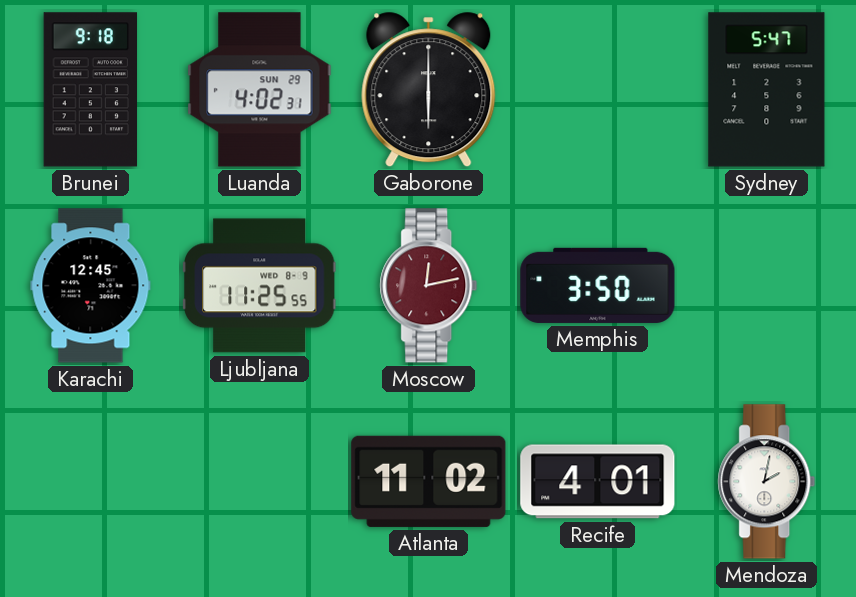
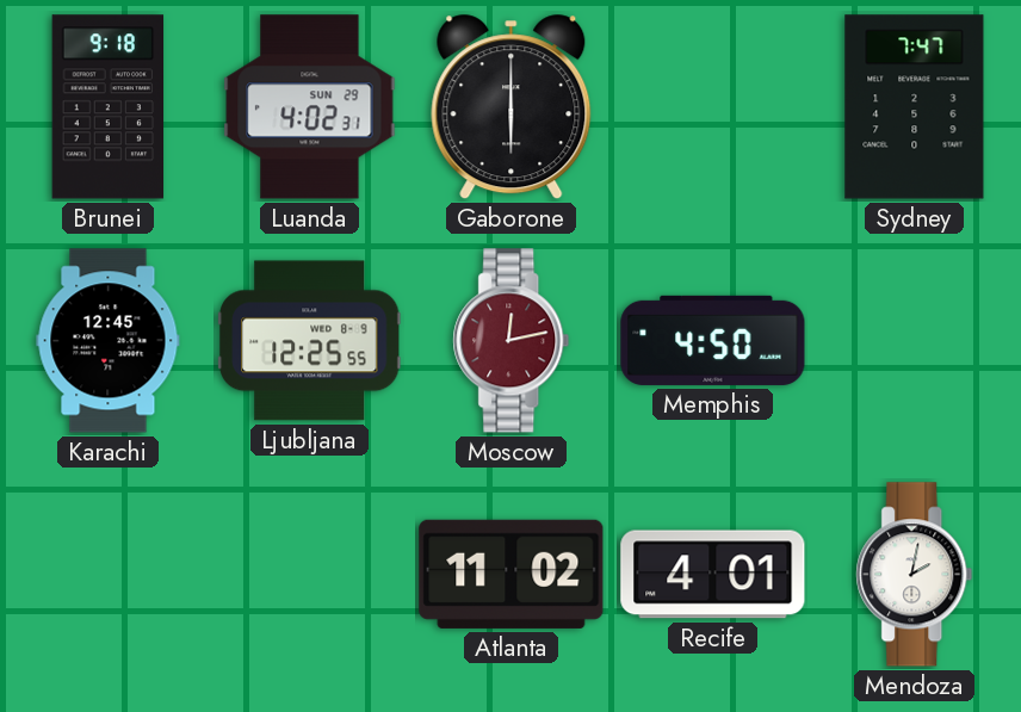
Sydney: 5:47 -> 7:47
Ljubljana: 11:25 -> 12:25
Memphis: 3:50 -> 4:50
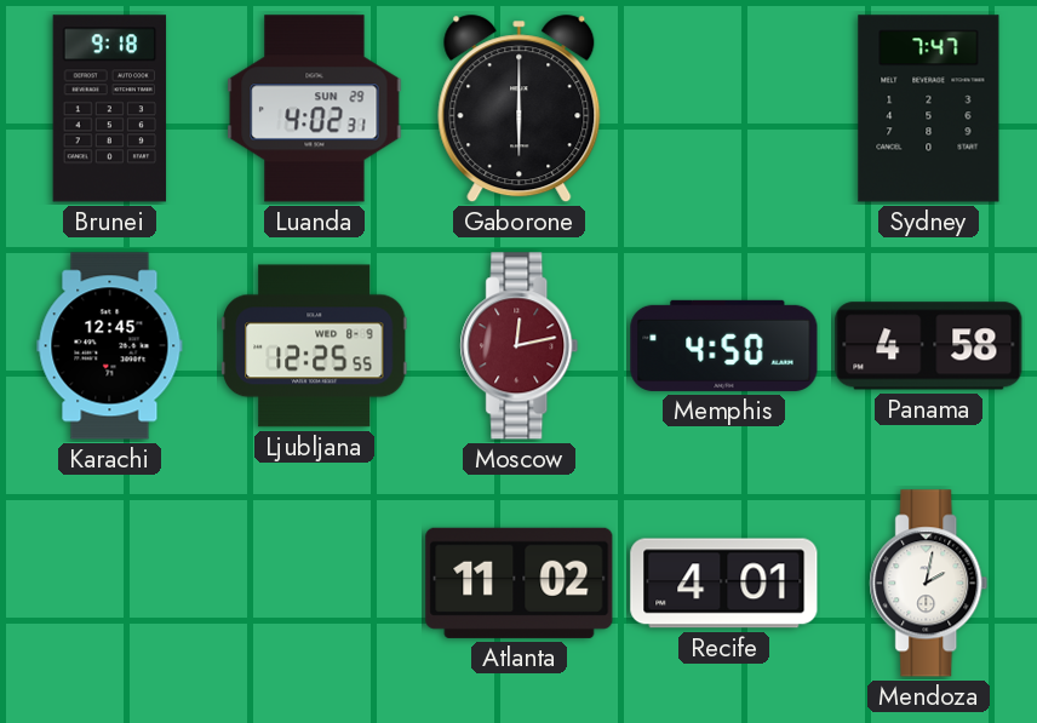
Panama: none -> 4:58
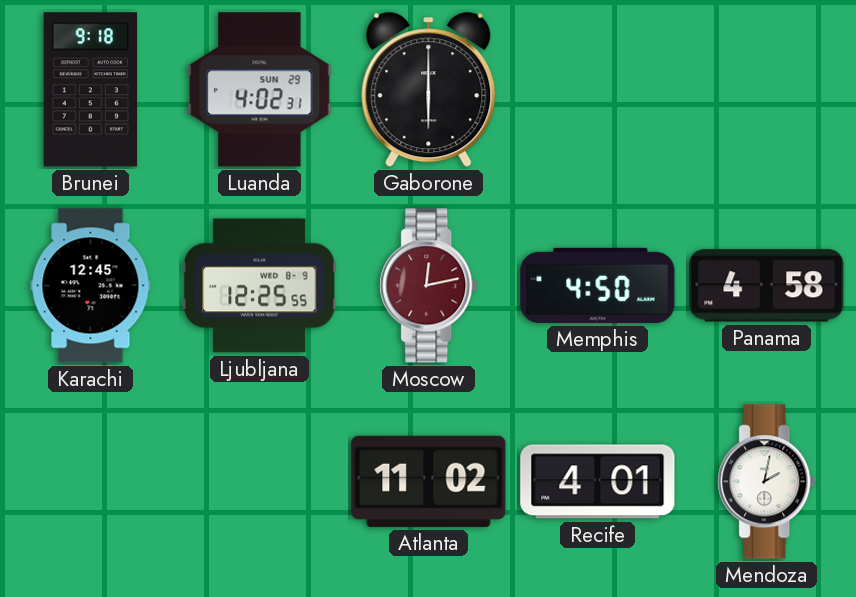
Sydney: 7:47 -> none
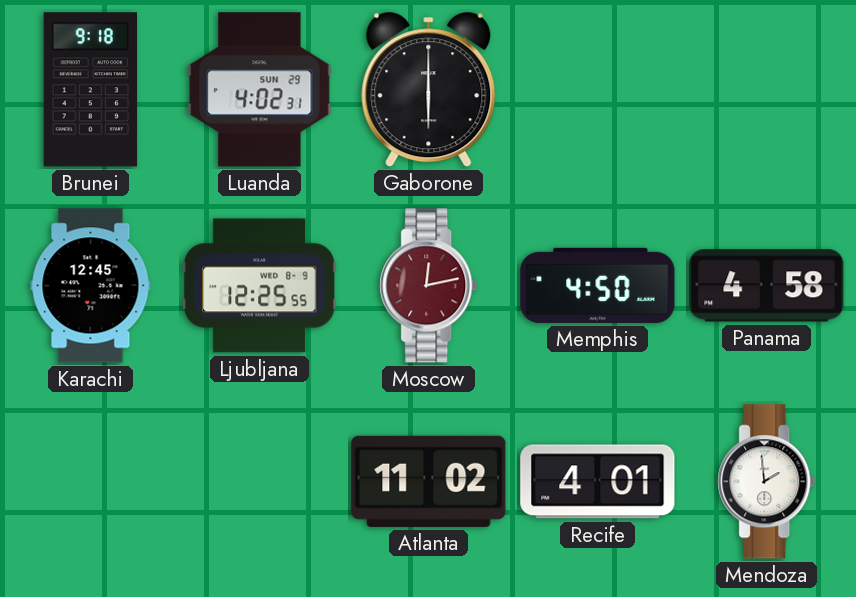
Mendoza: 2:02 -> 1:59
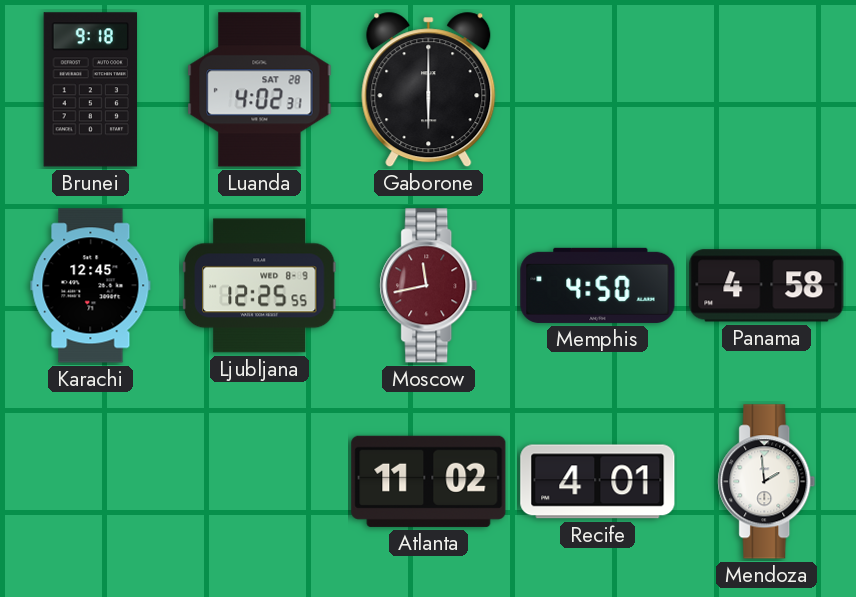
Luanda date: SUN 29 -> SAT 28
Moscow: 12:13 -> 11:43
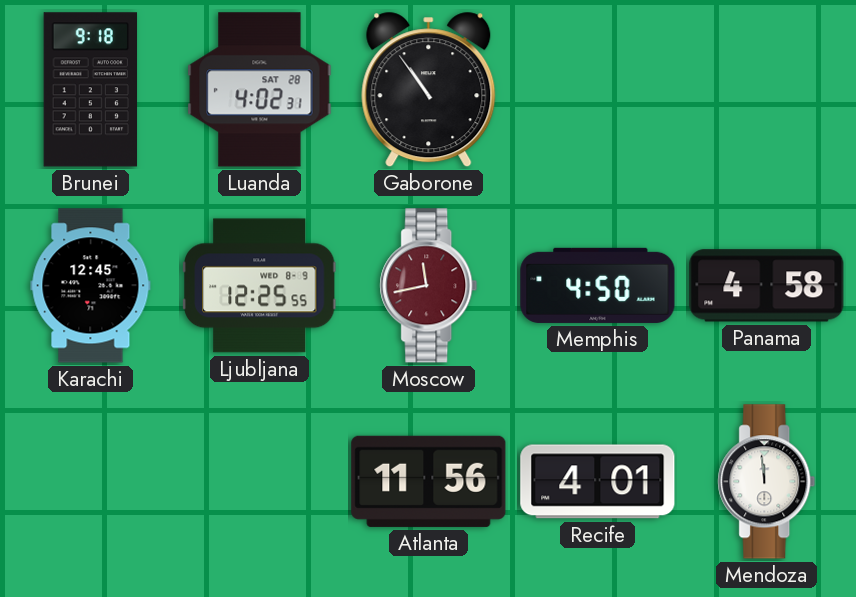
Gaborone: 6:00 -> 10:54
Atlanta: 11:02 -> 11:56
Mendoza: 1:59 -> 11:59
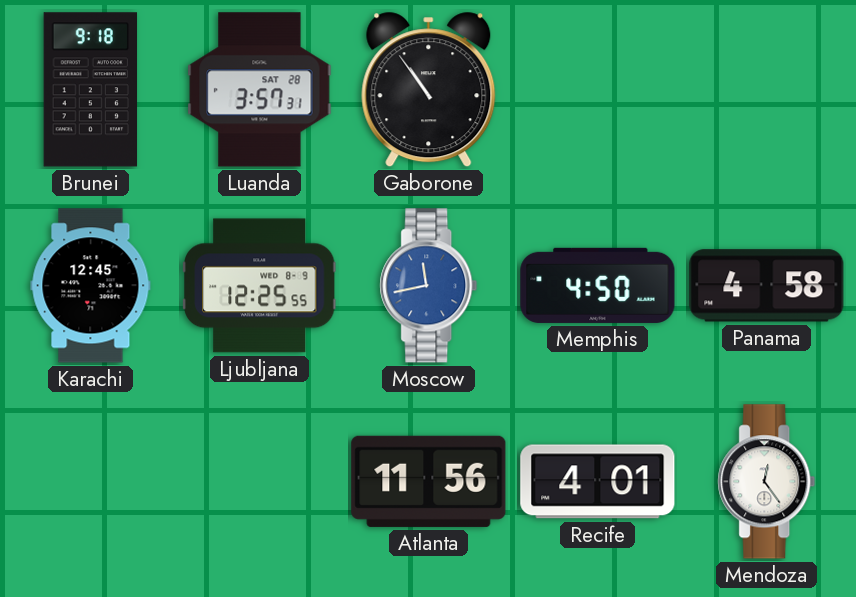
Luanda: 4:02 -> 3:57
Moscow dial: burgundy -> blue
Mendoza: 11:59 -> 12:24
